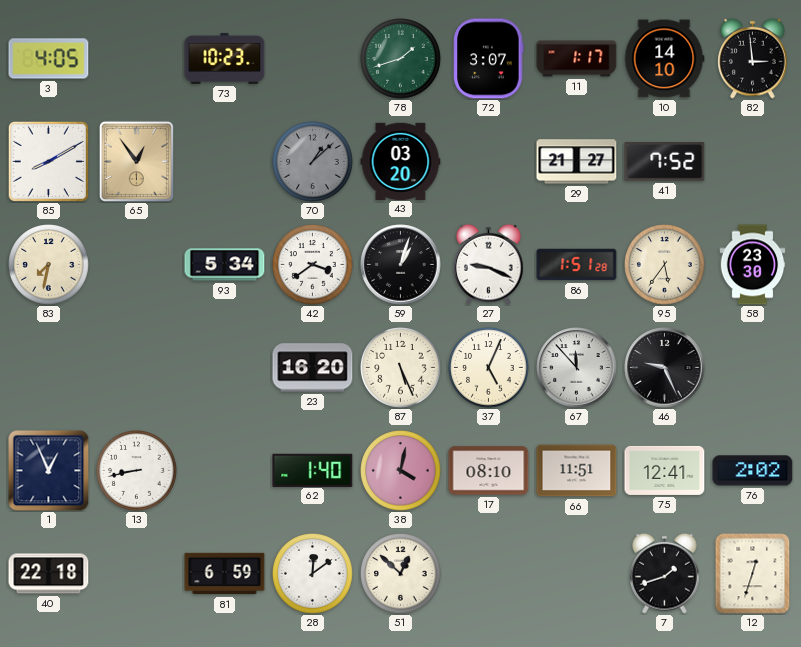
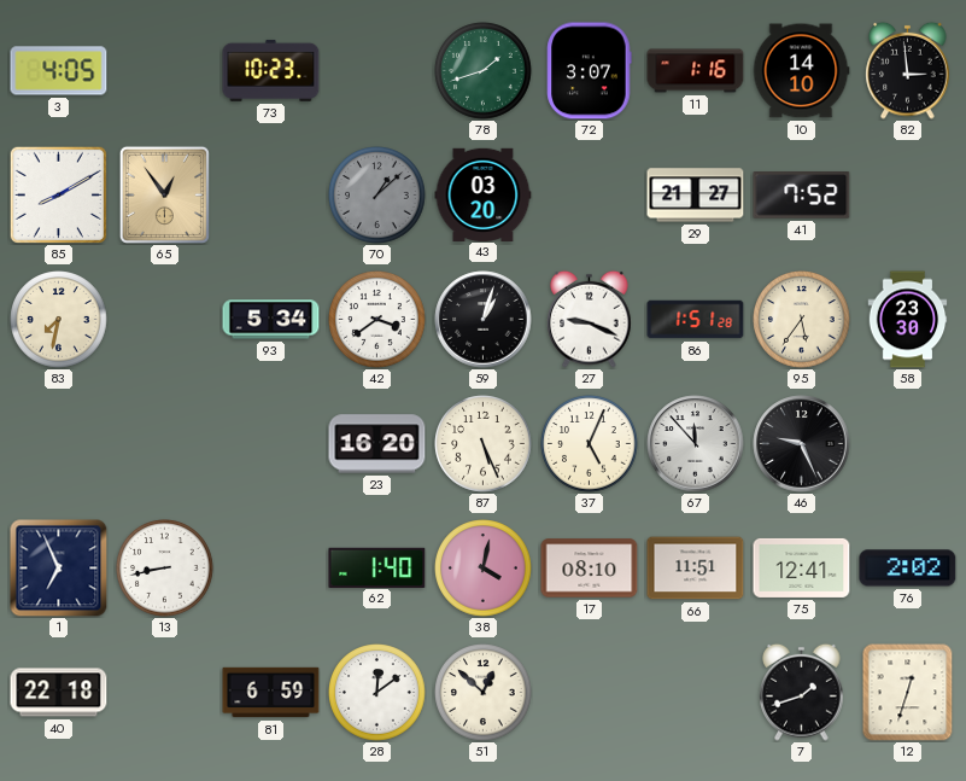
11: 1:17 -> 1:16
1: 12:56 -> 6:56
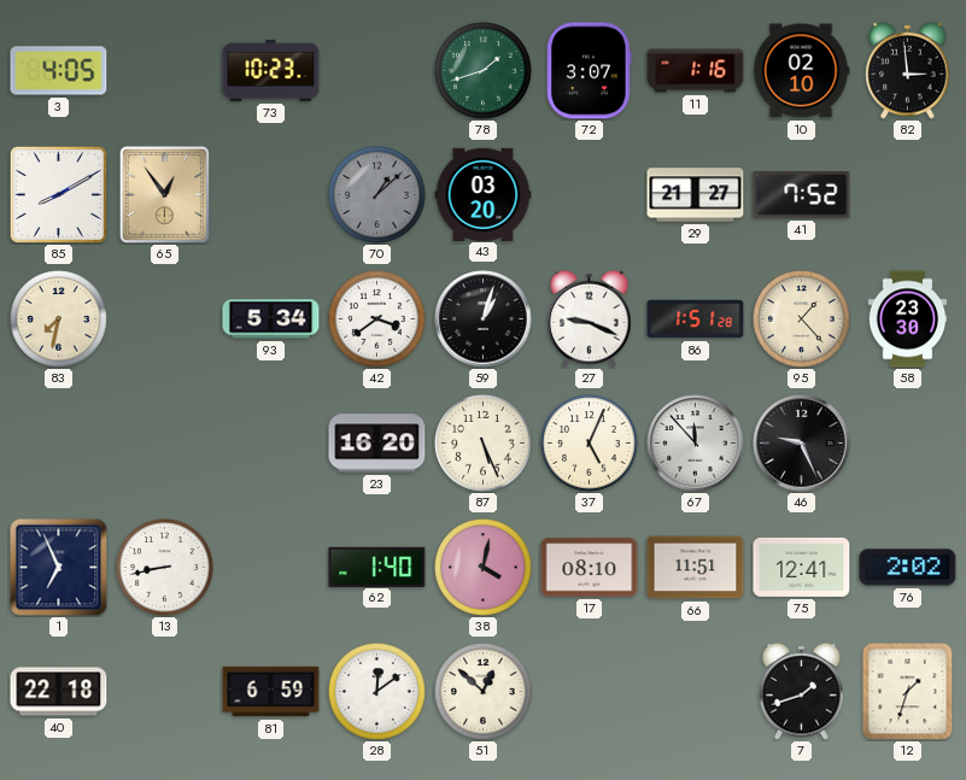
10: 14:10 -> 02:10
95: 5:36 -> 1:23
12: 12:33 -> 1:33
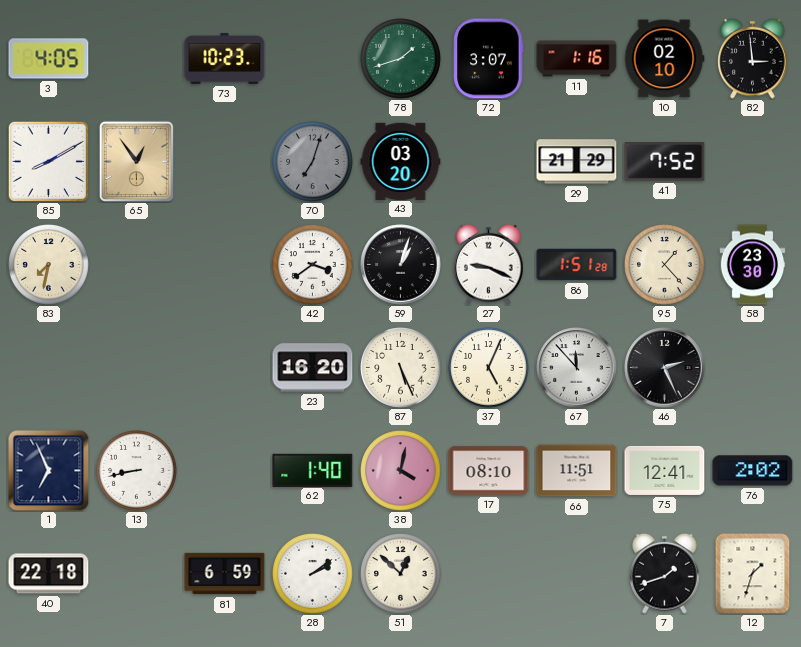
70: 1:08 -> 7:03
29: 21:27 -> 21:29
93: 5:34 -> none
46: 9:26 -> 2:26
28: 12:09 -> 2:09
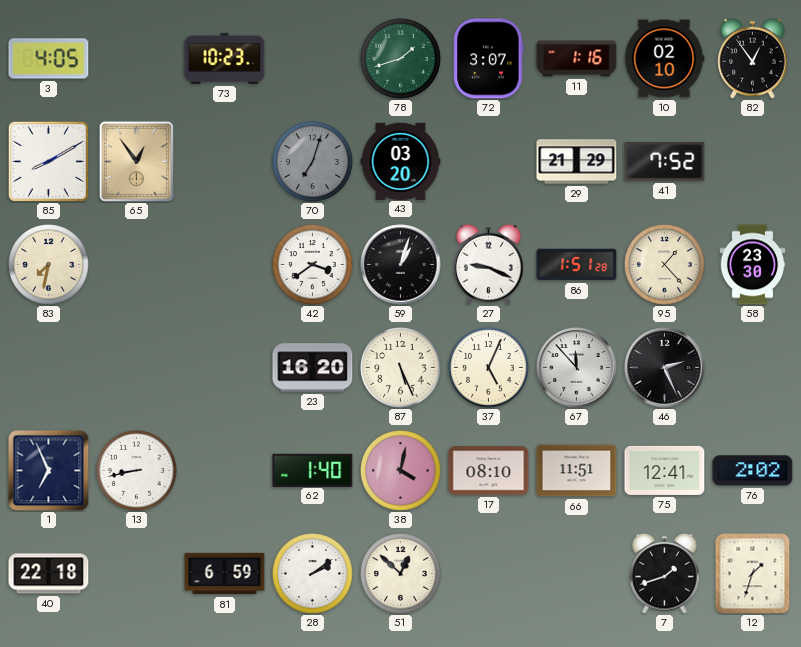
82: 2:59 -> 12:54
